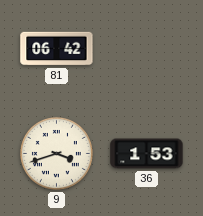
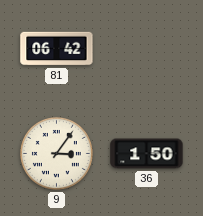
9: 3:42 -> 3:06
36: 1:53 -> 1:50
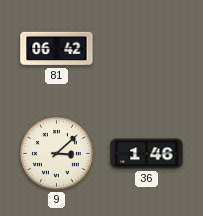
9: 3:06 -> 3:08
36: 1:50 -> 1:46
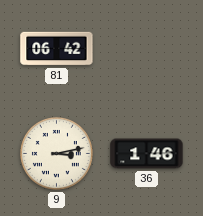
9: 3:08 -> 3:13
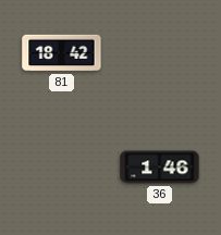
81: 06:42 -> 18:42
9: 3:13 -> none
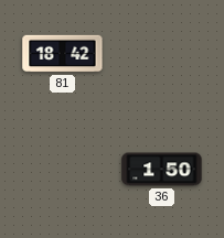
36: 1:46 -> 1:50
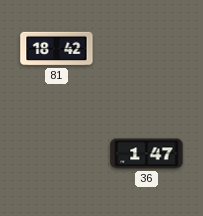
36: 1:50 -> 1:47
